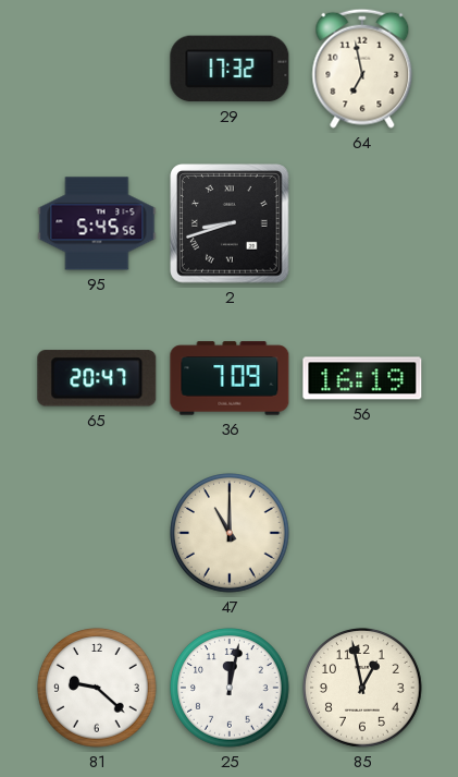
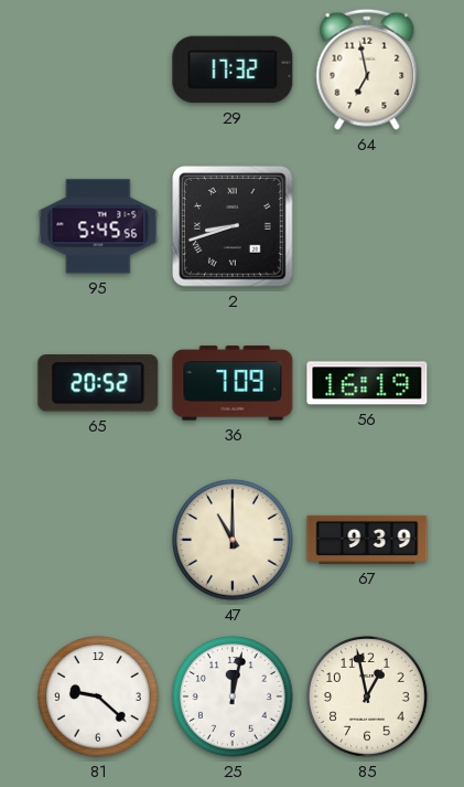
65: 20:47 -> 20:52
67: none -> 9:39
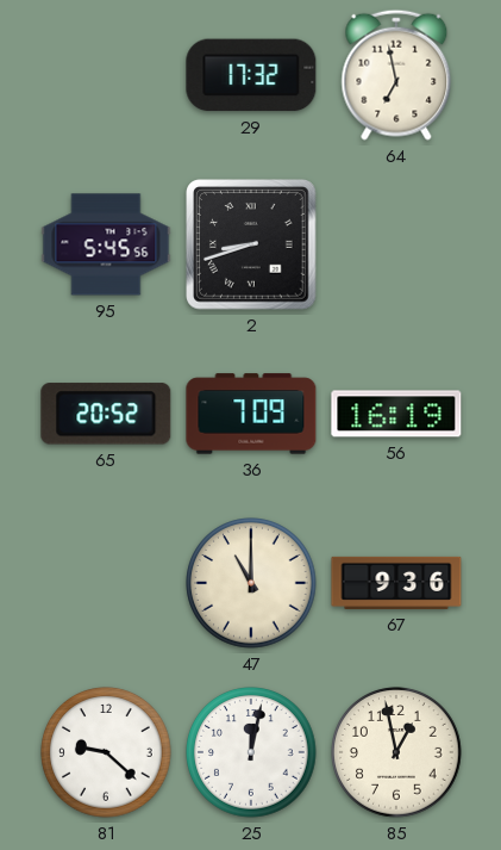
67: 9:39 -> 9:36
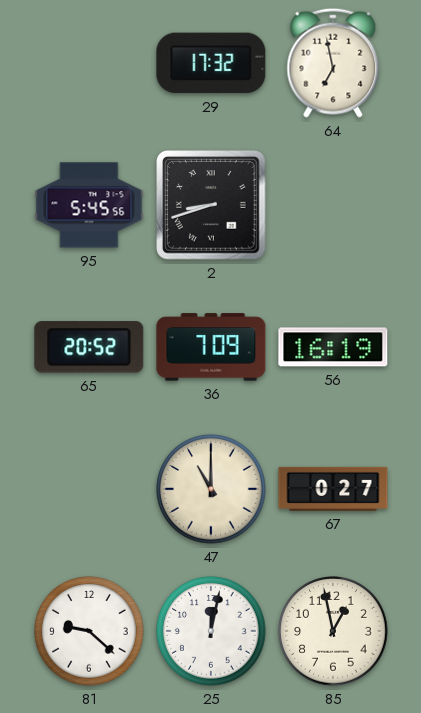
67: 9:36 -> 0:27
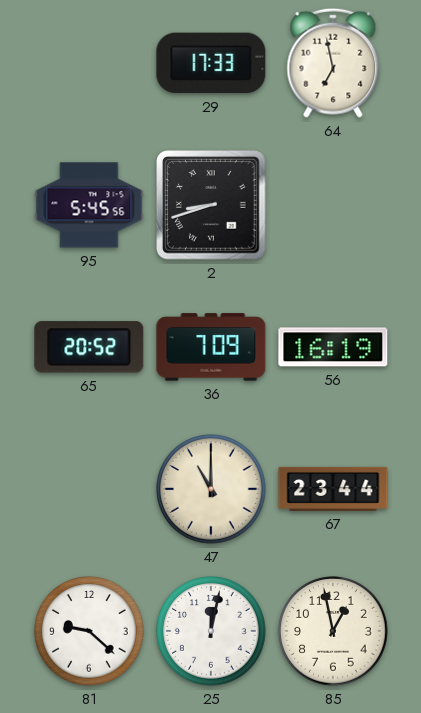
29: 17:32 -> 17:33
67: 0:27 -> 23:44
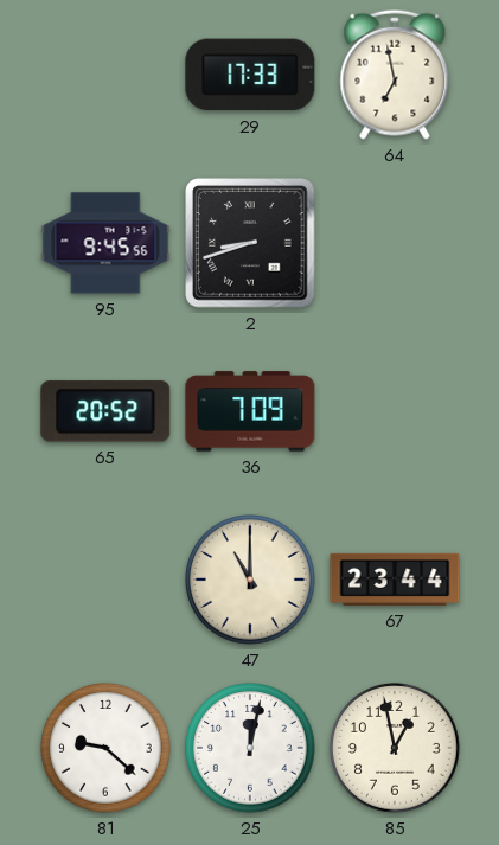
95: 5:45 -> 9:45
56: 16:19 -> none
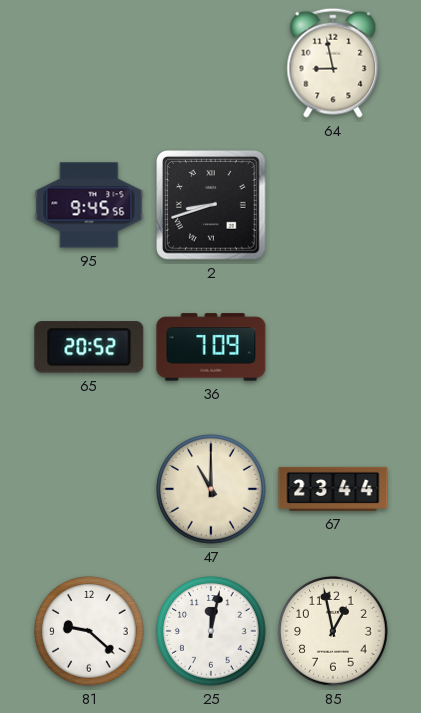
29: 17:33 -> none
64: 6:58 -> 8:58
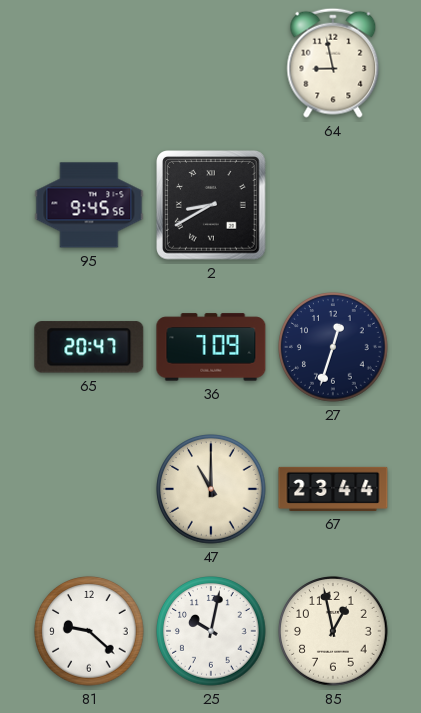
2: 8:42 -> 8:40
65: 20:52 -> 20:47
27: none -> 12:33
25: 12:02 -> 10:02
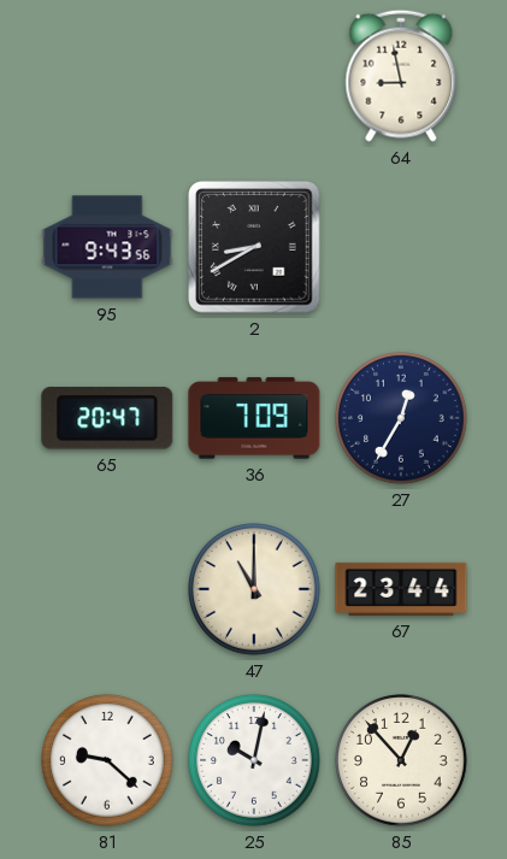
95: 9:45 -> 9:43
27: 12:33 -> 12:35
85: 12:58 -> 12:53
